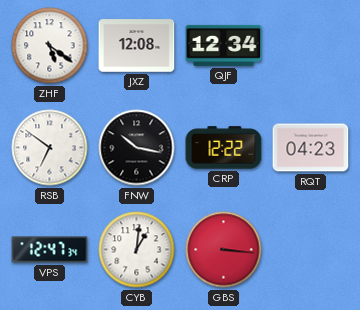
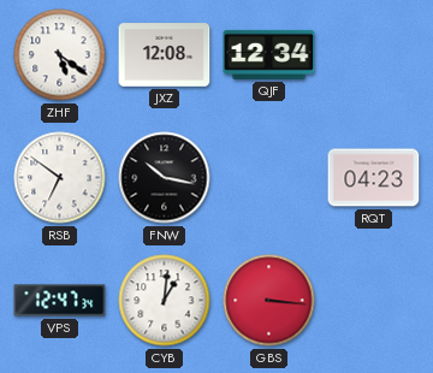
CRP: 12:22 -> none
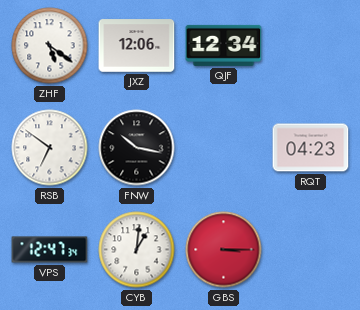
JXZ: 12:08 -> 12:06
GBS: 3:16 -> 3:15
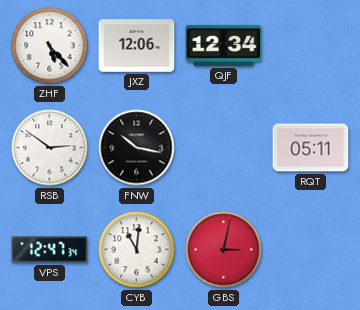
ZHF: 5:21 -> 5:23
RSB: 6:51 -> 2:51
RQT: 04:23 -> 05:11
CYB: 1:01 -> 11:01
GBS: 3:15 -> 3:02
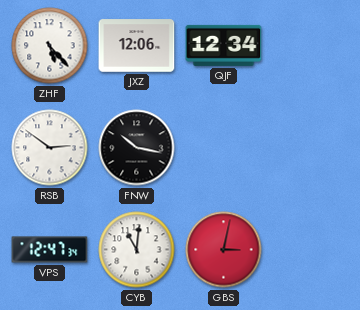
RQT: 05:11 -> none
